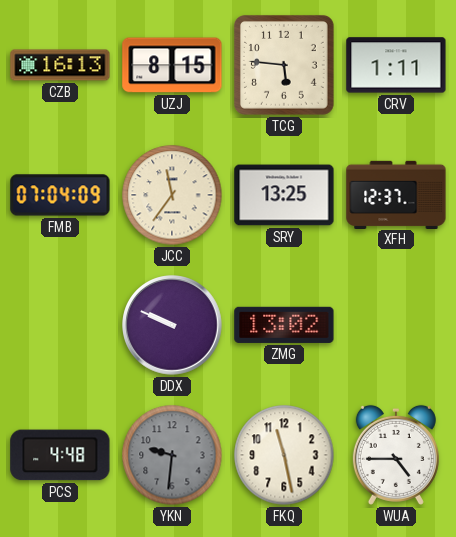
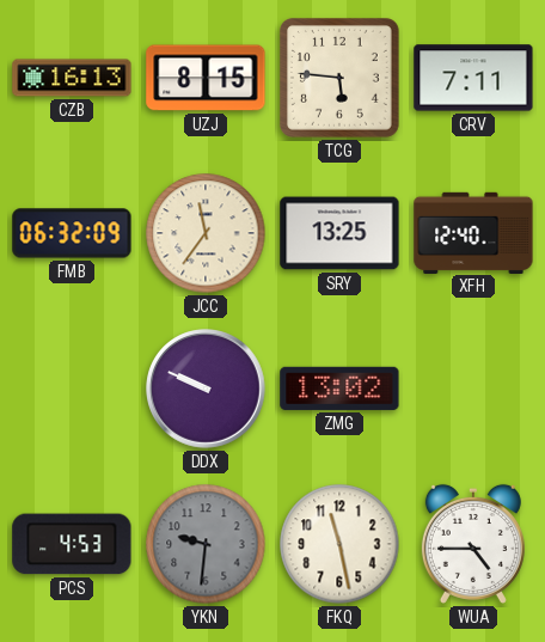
CRV: 1:11 -> 7:11
FMB: 07:04 -> 06:32
XFH: 12:37 -> 12:40
PCS: 4:48 -> 4:53
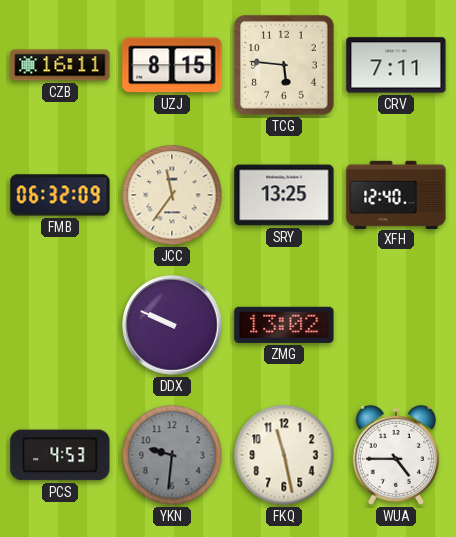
CZB: 16:13 -> 16:11
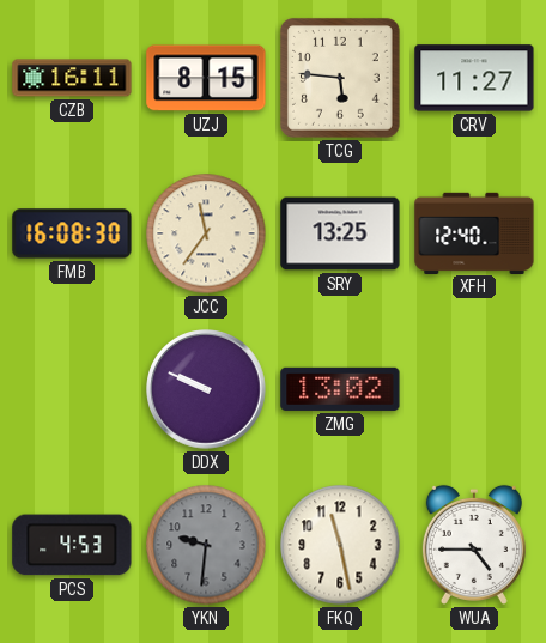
CRV: 7:11 -> 11:27
FMB: 06:32 -> 16:08
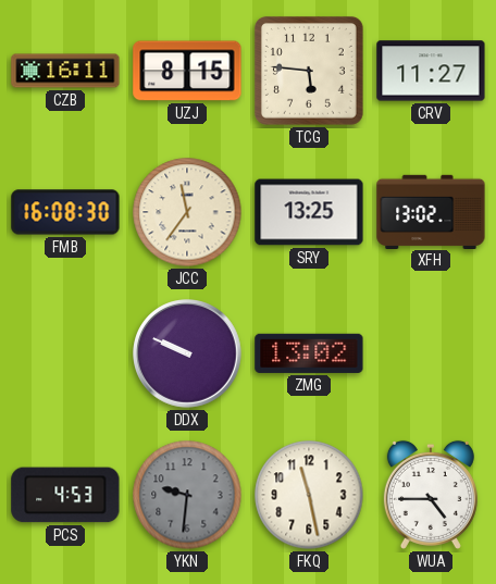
XFH: 12:40 -> 13:02
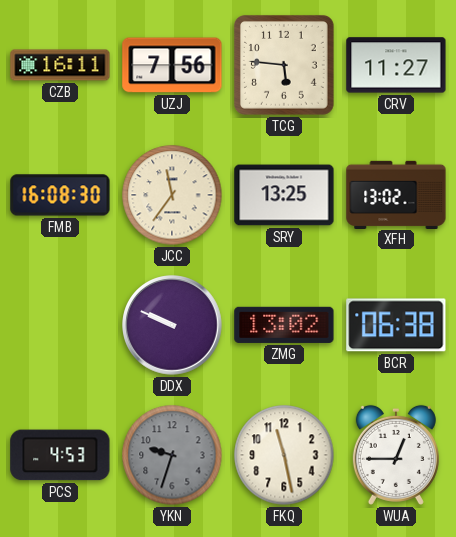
UZJ: 8:15 -> 7:56
BCR: none -> 06:38
YKN: 9:31 -> 9:33
WUA: 4:45 -> 12:45
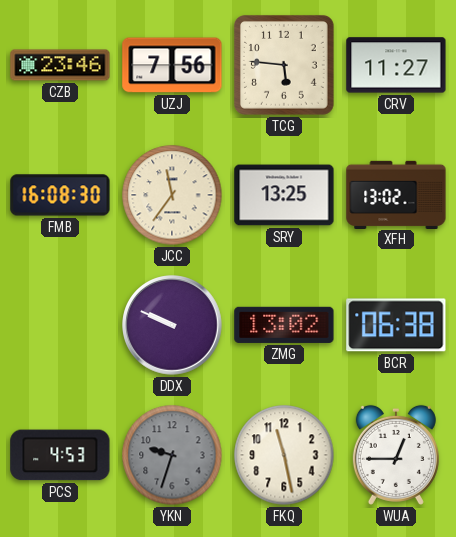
CZB: 16:11 -> 23:46
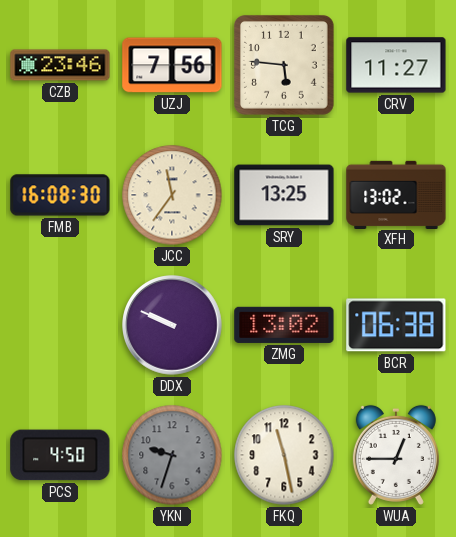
PCS: 4:53 -> 4:50
